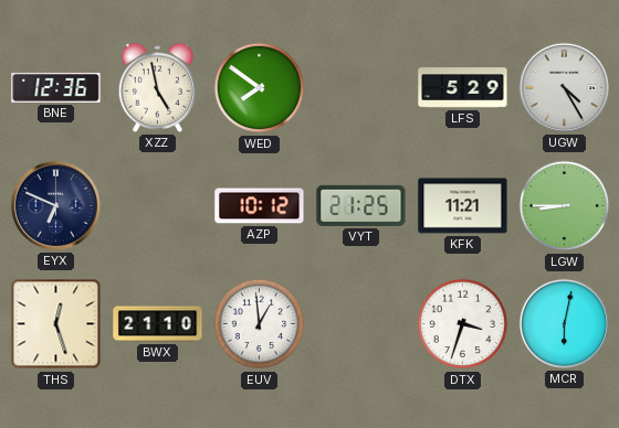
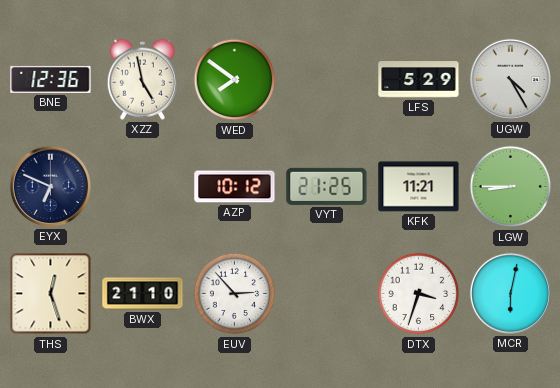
EUV: 12:59 -> 2:53
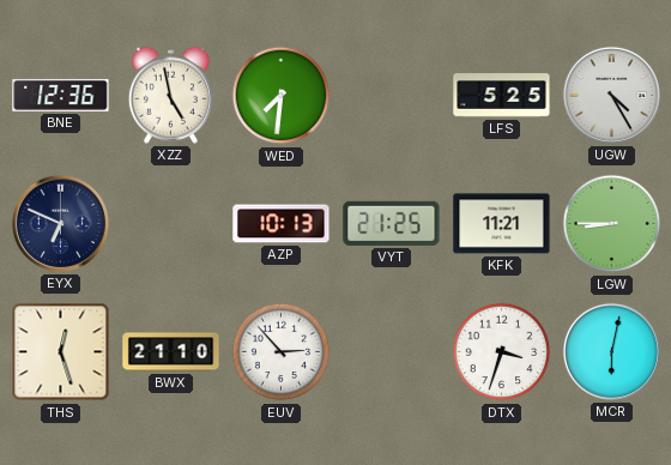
WED: 7:51 -> 7:31
LFS: 5:29 -> 5:25
AZP: 10:12 -> 10:13
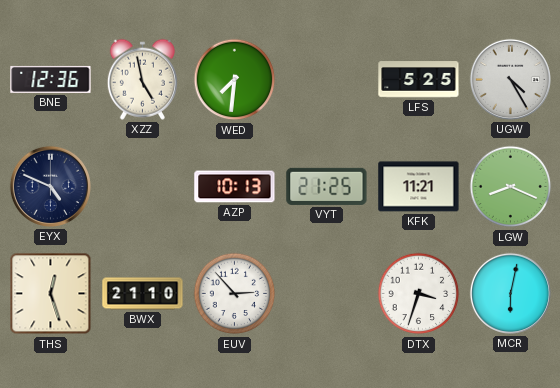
EYX: 6:49 -> 4:49
LGW: 8:45 -> 8:19
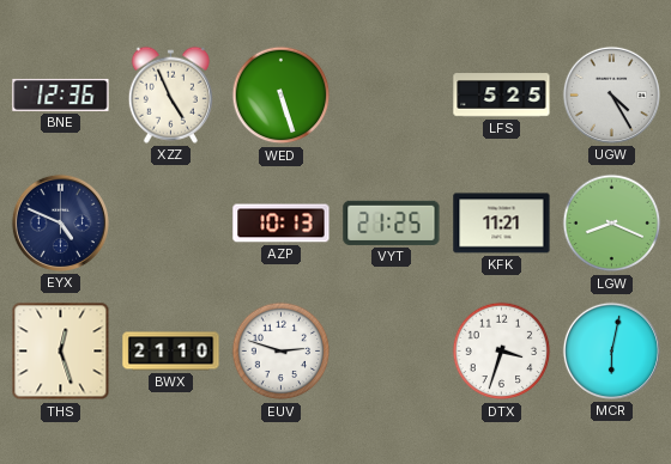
XZZ: 4:58 -> 4:56
WED: 7:31 -> 5:27
EUV: 2:53 -> 2:48
